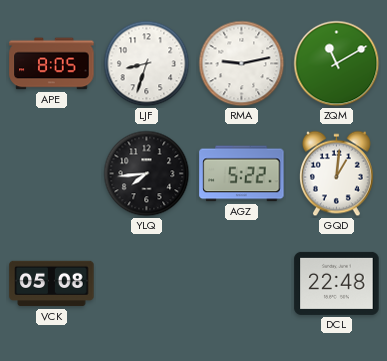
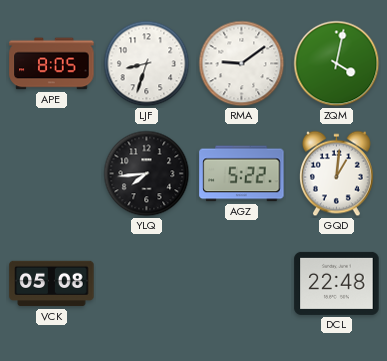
RMA: 9:13 -> 9:09
ZQM: 11:10 -> 4:02
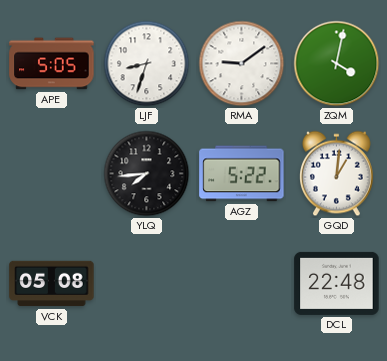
APE: 8:05 -> 5:05
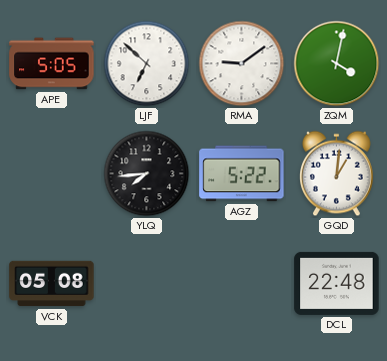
LJF: 8:33 -> 6:52
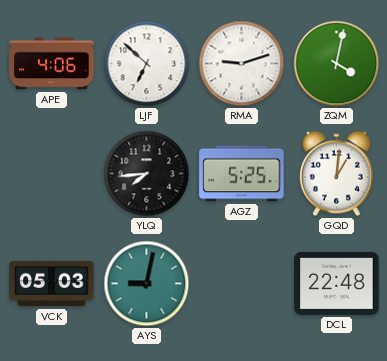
APE: 5:05 -> 4:06
RMA: 9:09 -> 9:12
AGZ: 5:22 -> 5:25
VCK: 05:08 -> 05:03
AYS: none -> 9:02
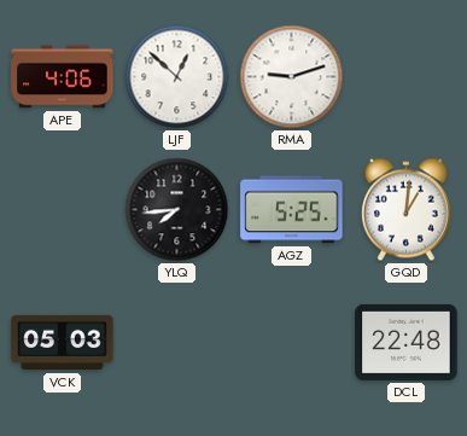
LJF: 6:52 -> 12:52
ZQM: 4:02 -> none
AYS: 9:02 -> none
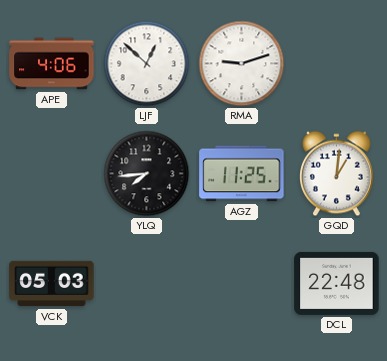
AGZ: 5:25 -> 11:25
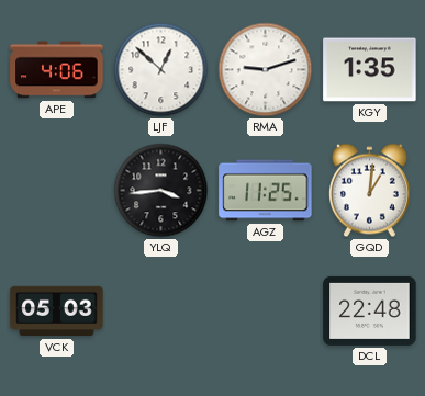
KGY: none -> 1:35
YLQ: 7:44 -> 3:44
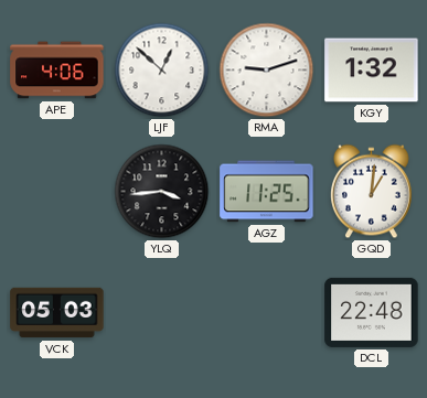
KGY: 1:35 -> 1:32
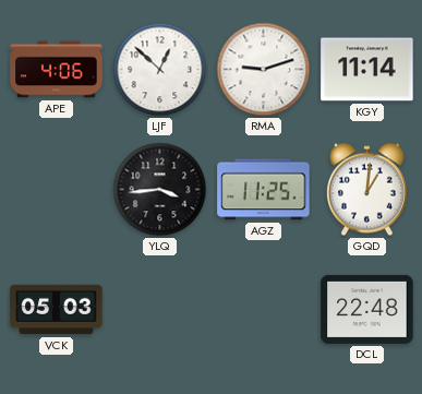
KGY: 1:32 -> 11:14
